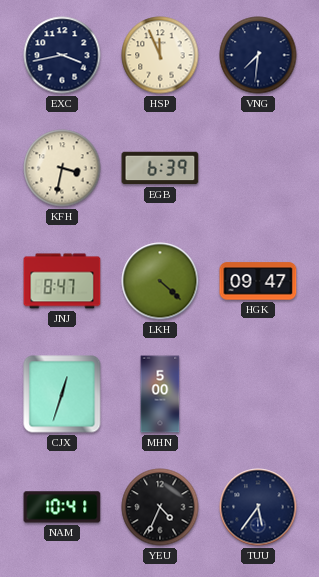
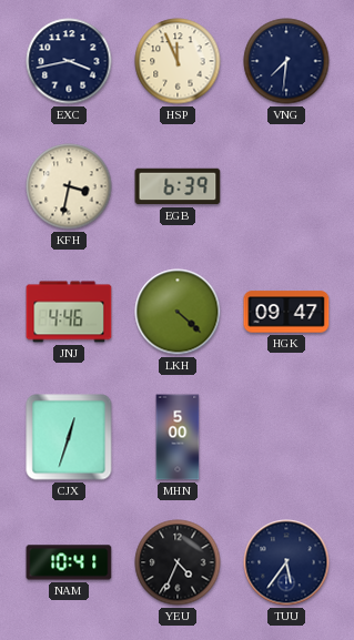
JNJ: 8:47 -> 4:46
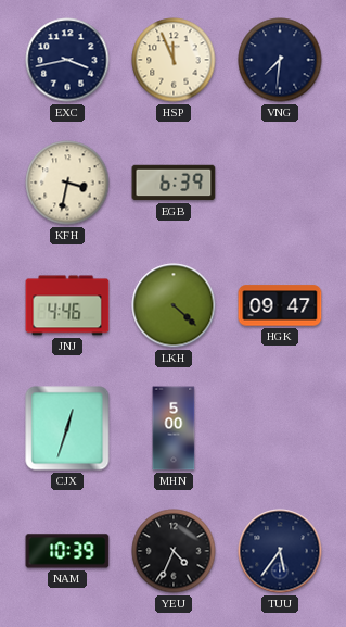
NAM: 10:41 -> 10:39
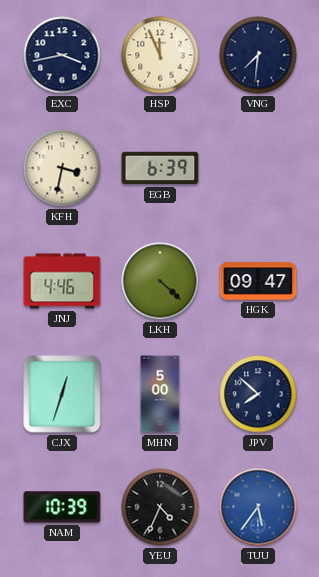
JPV: none -> 7:52
TUU dial: navy -> blue
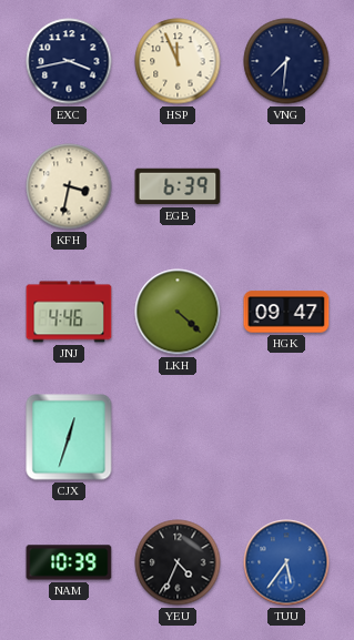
MHN: 5:00 -> none
JPV: 7:52 -> none
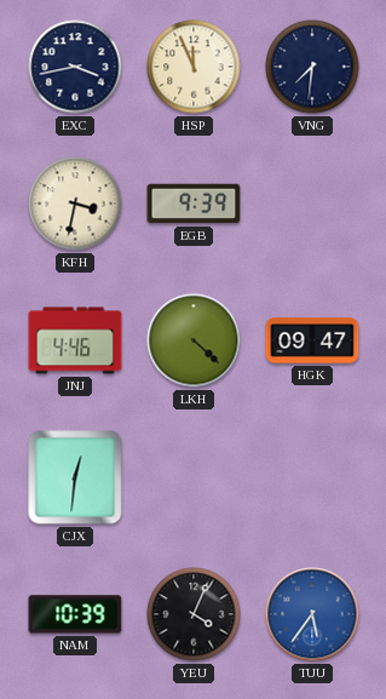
EGB: 6:39 -> 9:39
CJX: 12:33 -> 12:31
YEU: 4:34 -> 4:04
